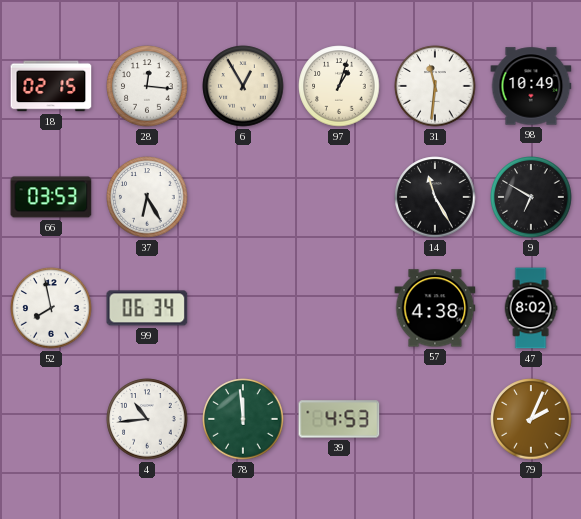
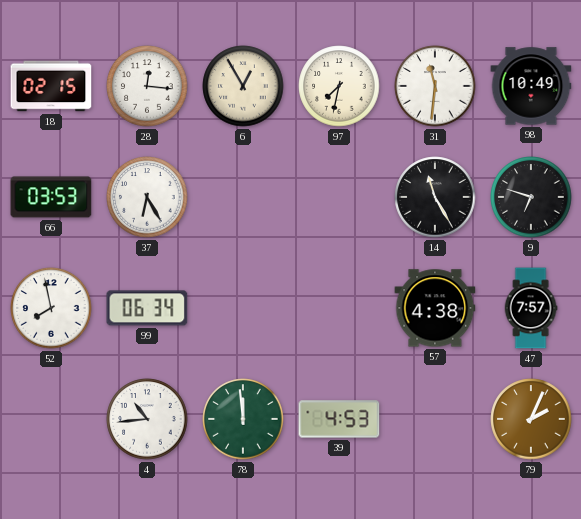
97: 1:03 -> 7:32
9: 6:50 -> 6:48
47: 8:02 -> 7:57
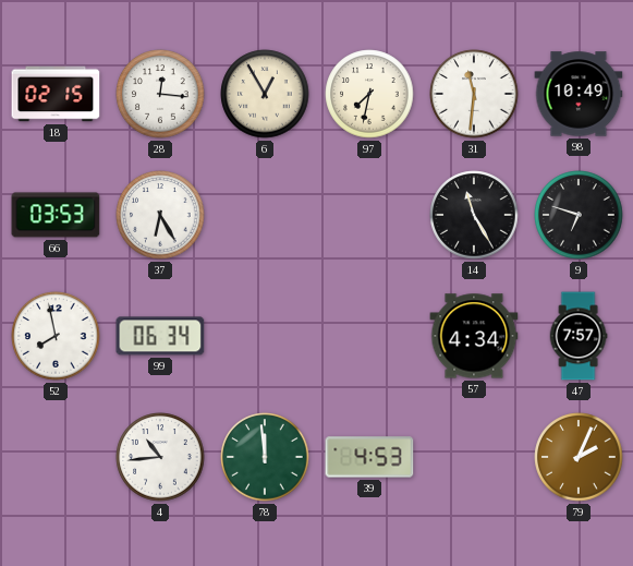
57: 4:38 -> 4:34
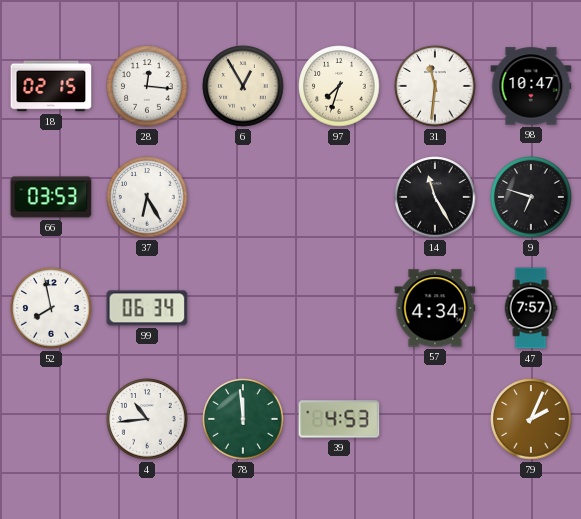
97: 7:32 -> 7:33
98: 10:49 -> 10:47
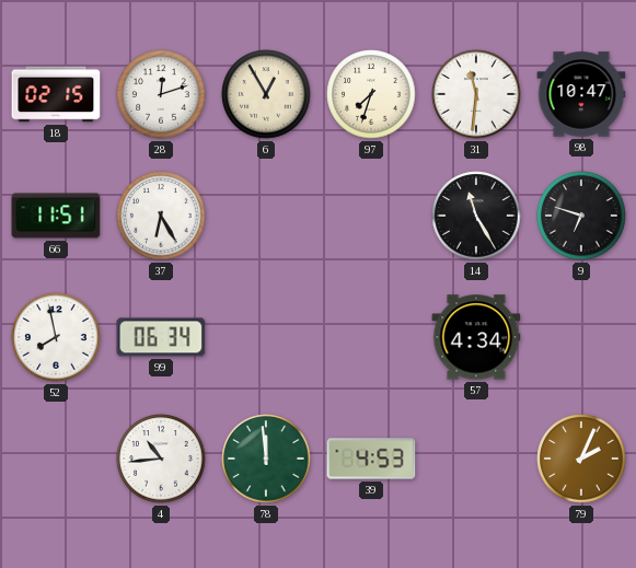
28: 12:16 -> 12:12
66: 03:53 -> 11:51
47: 7:57 -> none
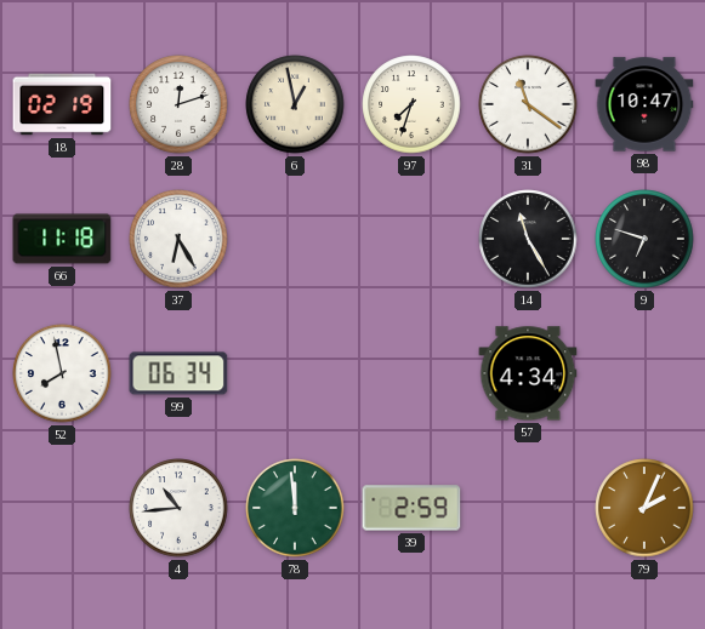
18: 02:15 -> 02:19
6: 12:55 -> 12:58
31: 11:31 -> 11:21
66: 11:51 -> 11:18
39: 4:53 -> 2:59
